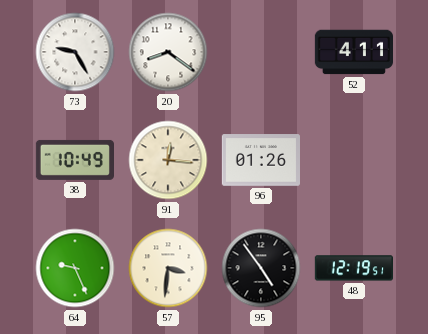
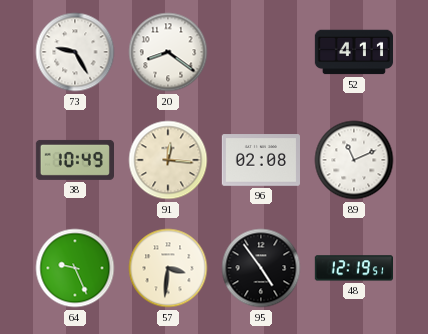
96: 01:26 -> 02:08
89: none -> 11:11
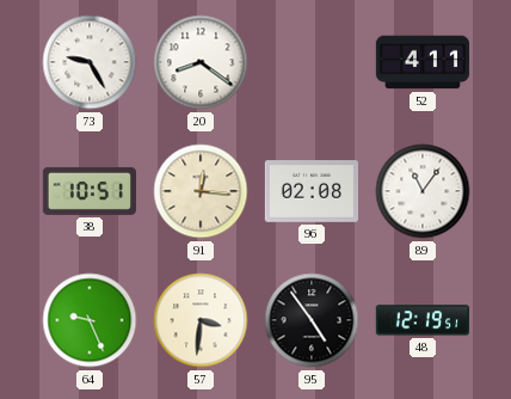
38: 10:49 -> 10:51
89: 11:11 -> 11:06
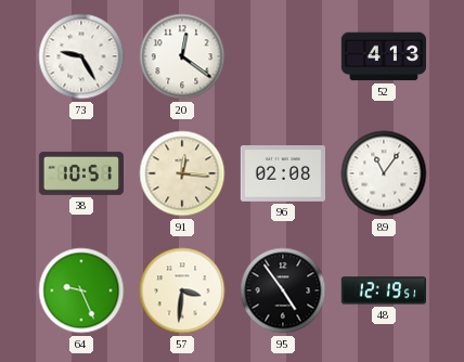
20: 8:21 -> 12:21
52: 4:11 -> 4:13
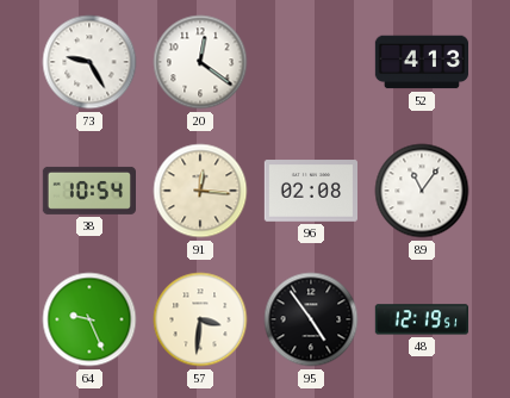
38: 10:51 -> 10:54
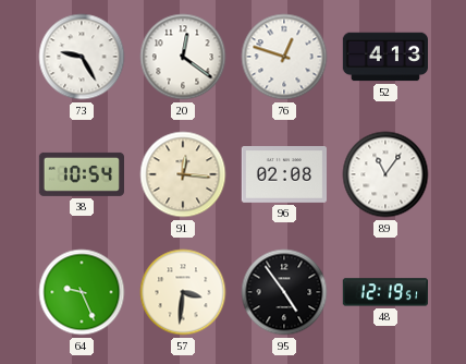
76: none -> 12:48
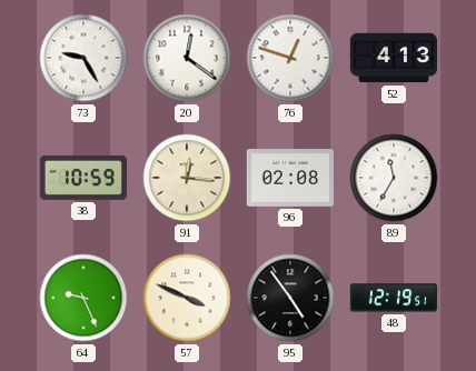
38: 10:54 -> 10:59
89: 11:06 -> 11:35
57: 3:31 -> 3:49
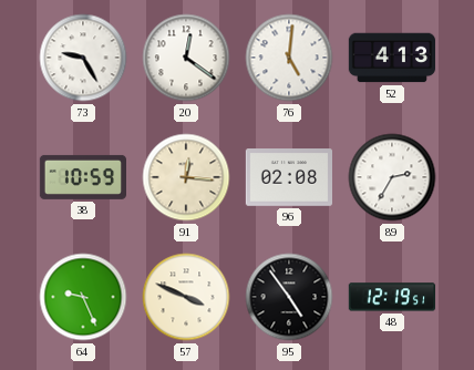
76: 12:48 -> 5:01
89: 11:35 -> 2:35
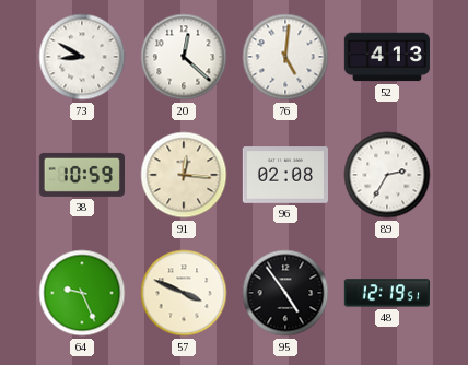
73: 9:25 -> 8:50
20: 12:21 -> 12:22
